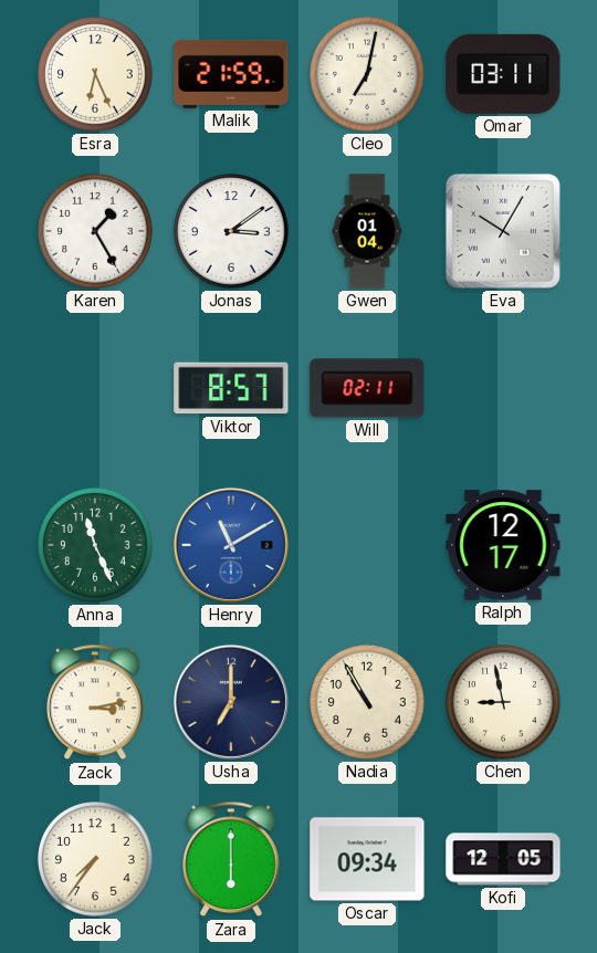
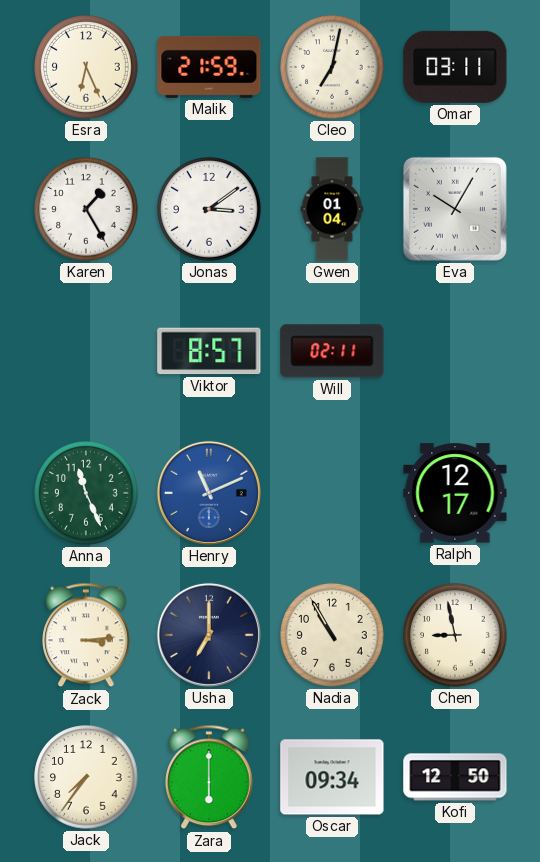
Henry: 11:10 -> 11:11
Zack: 3:13 -> 3:14
Kofi: 12:05 -> 12:50
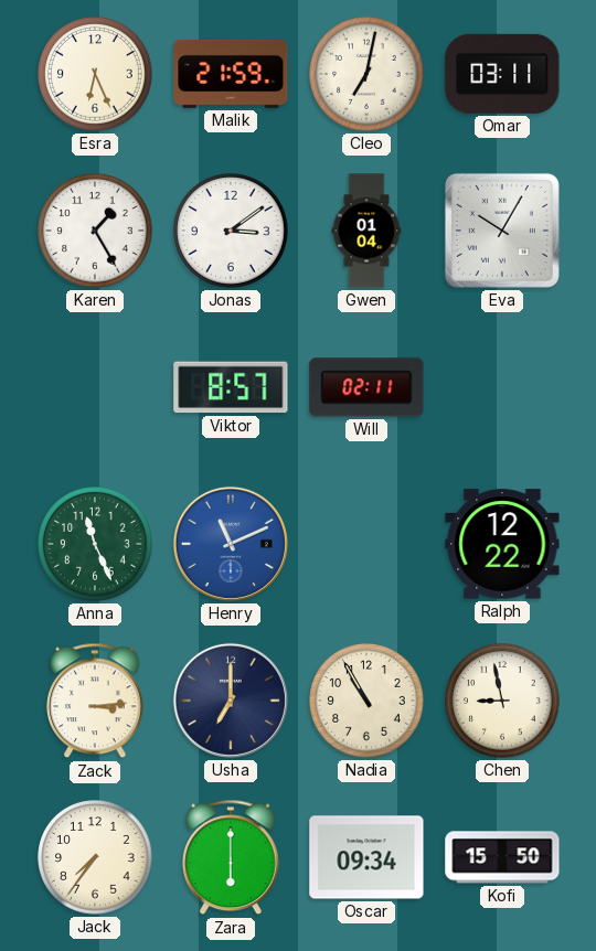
Ralph: 12:17 -> 12:22
Kofi: 12:50 -> 15:50
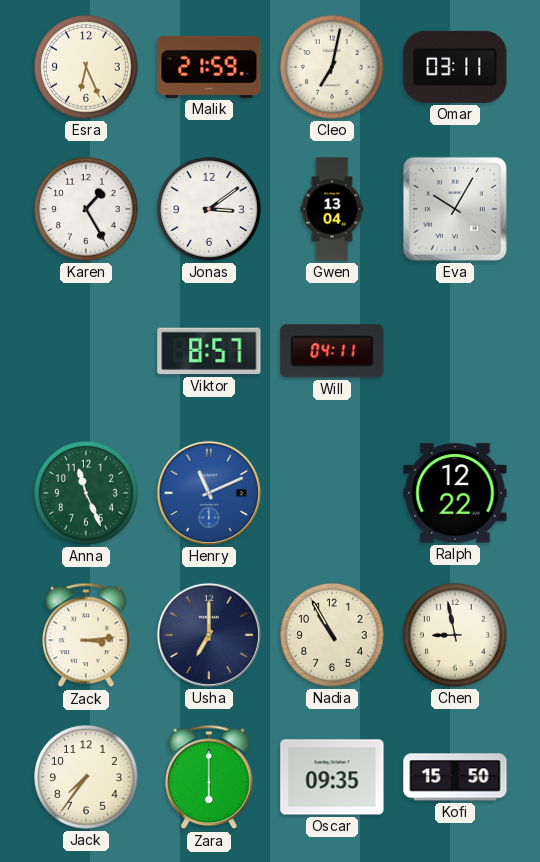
Gwen: 01:04 -> 13:04
Will: 02:11 -> 04:11
Oscar: 09:34 -> 09:35
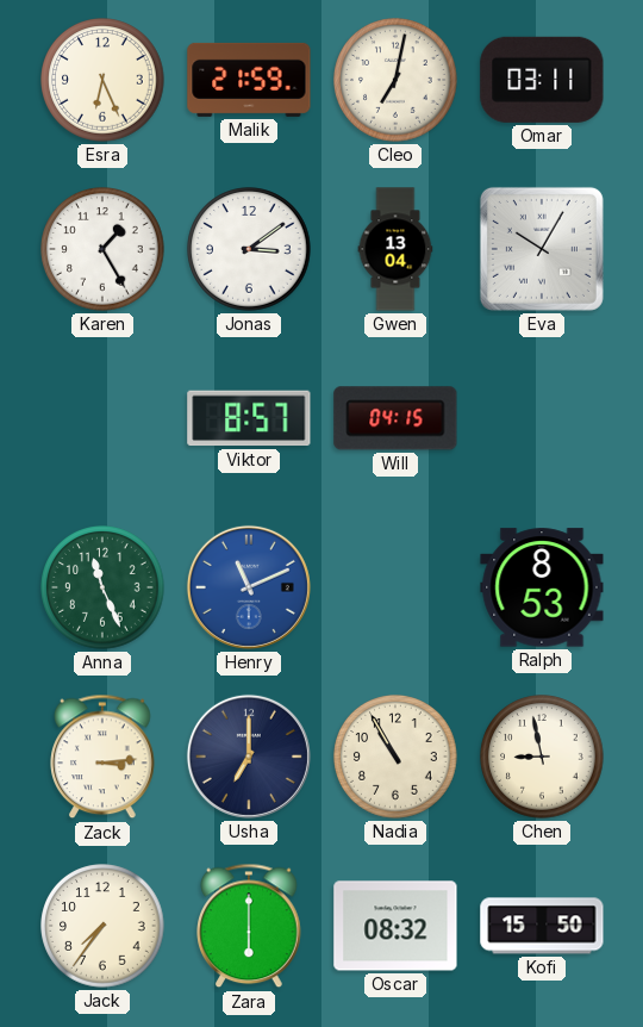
Will: 04:11 -> 04:15
Ralph: 12:22 -> 8:53
Oscar: 09:35 -> 08:32
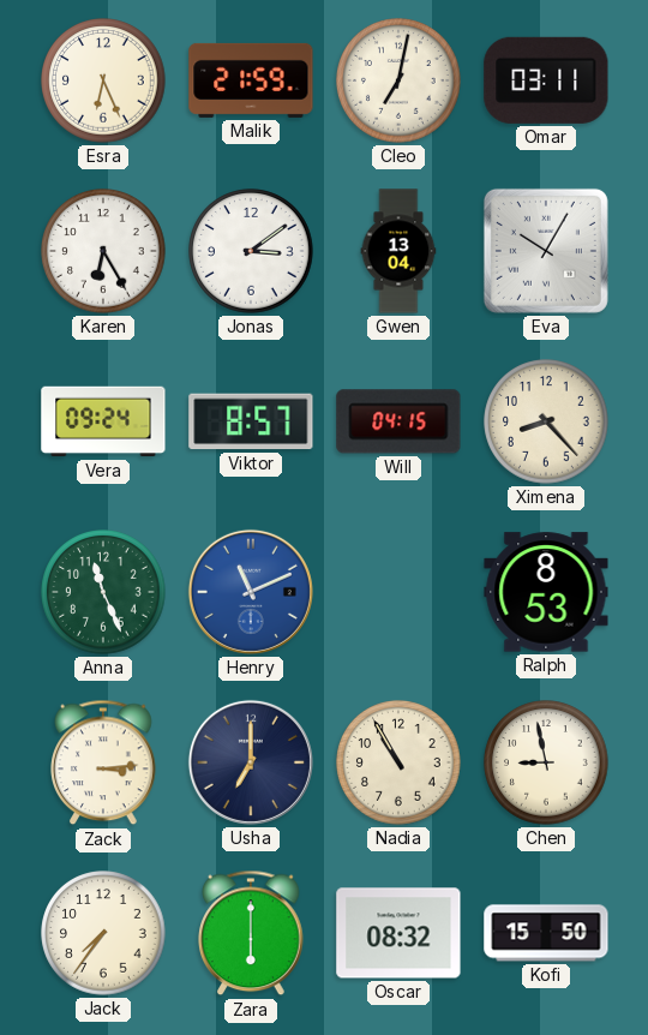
Karen: 1:25 -> 6:25
Vera: none -> 09:24
Ximena: none -> 8:23
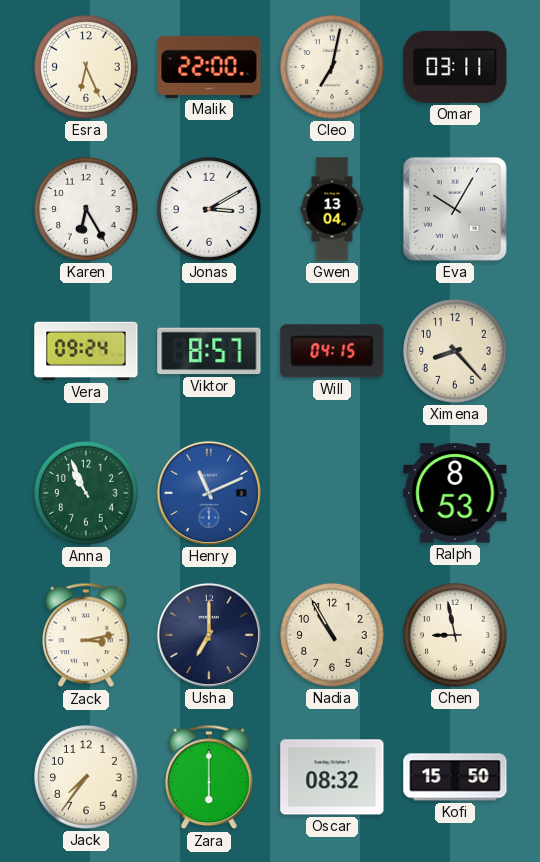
Malik: 21:59 -> 22:00
Jonas: 3:09 -> 3:10
Anna: 11:26 -> 10:56
Zack: 3:14 -> 3:13
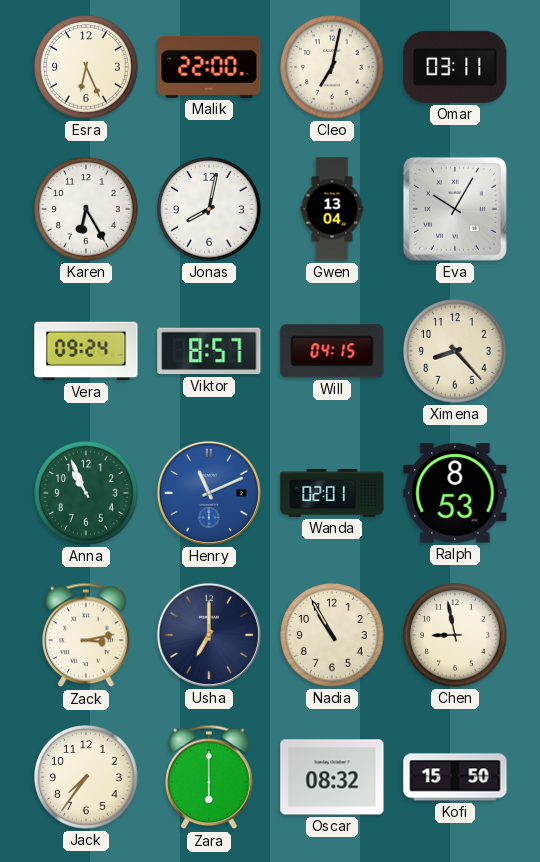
Jonas: 3:10 -> 8:02
Wanda: none -> 02:01
